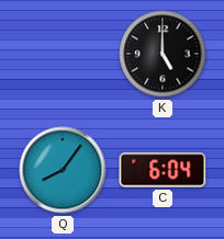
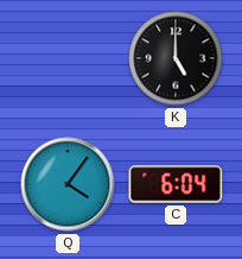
Q: 8:06 -> 4:06
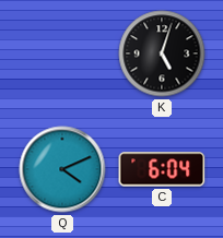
K: 5:00 -> 5:03
Q: 4:06 -> 4:11
